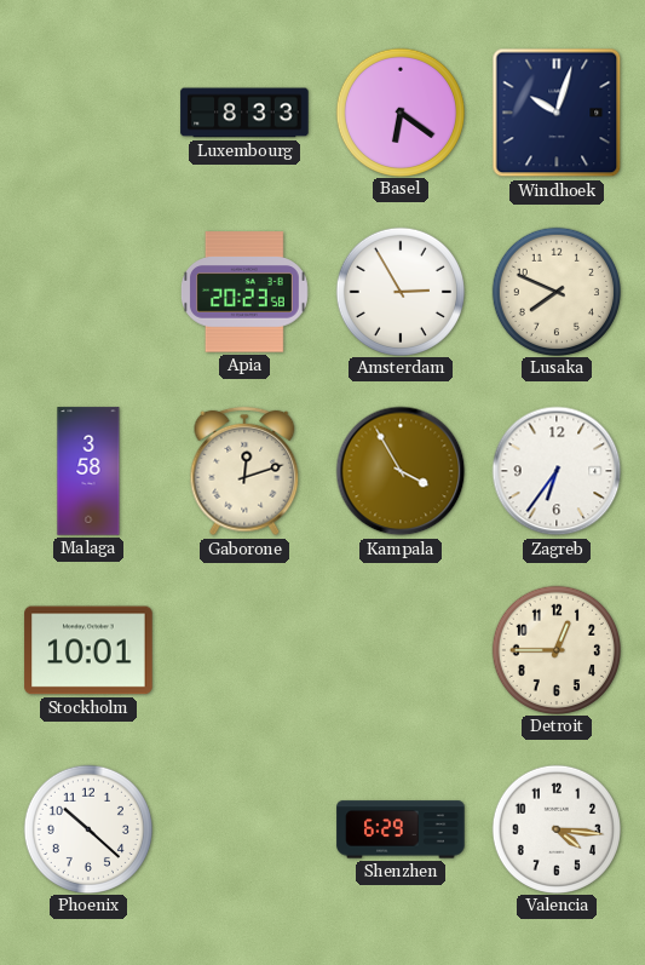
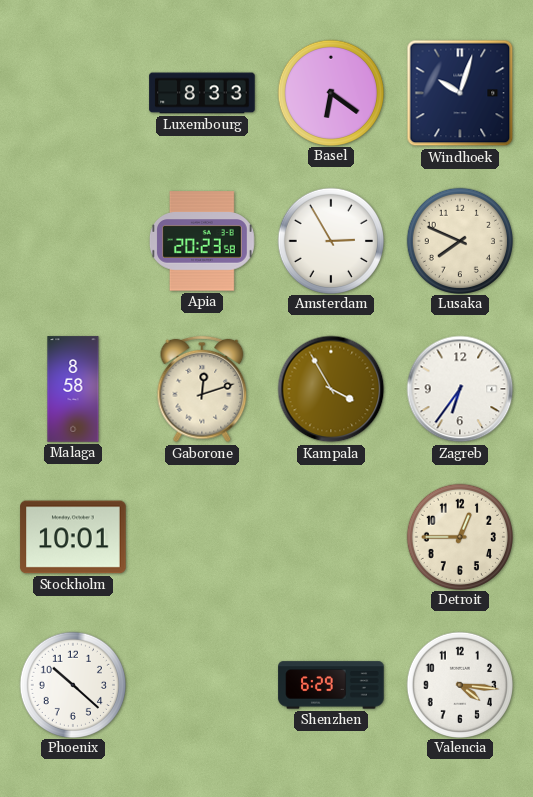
Malaga: 3:58 -> 8:58
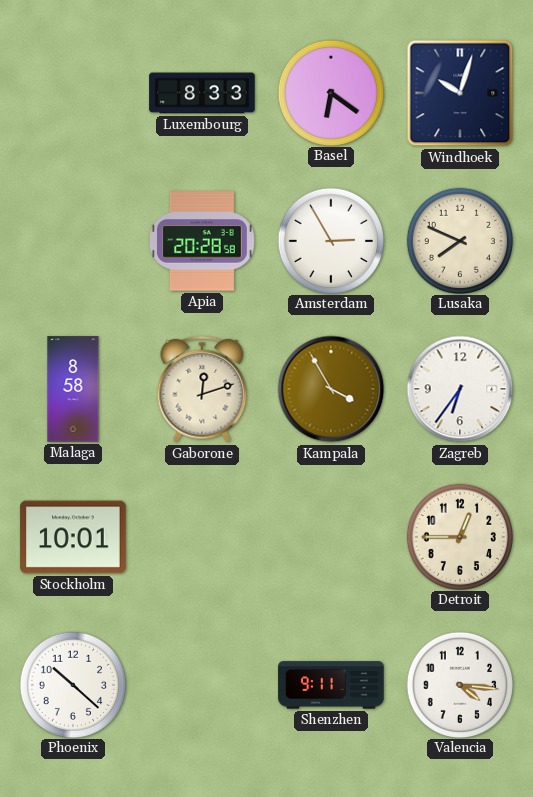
Apia: 20:23 -> 20:28
Shenzhen: 6:29 -> 9:11
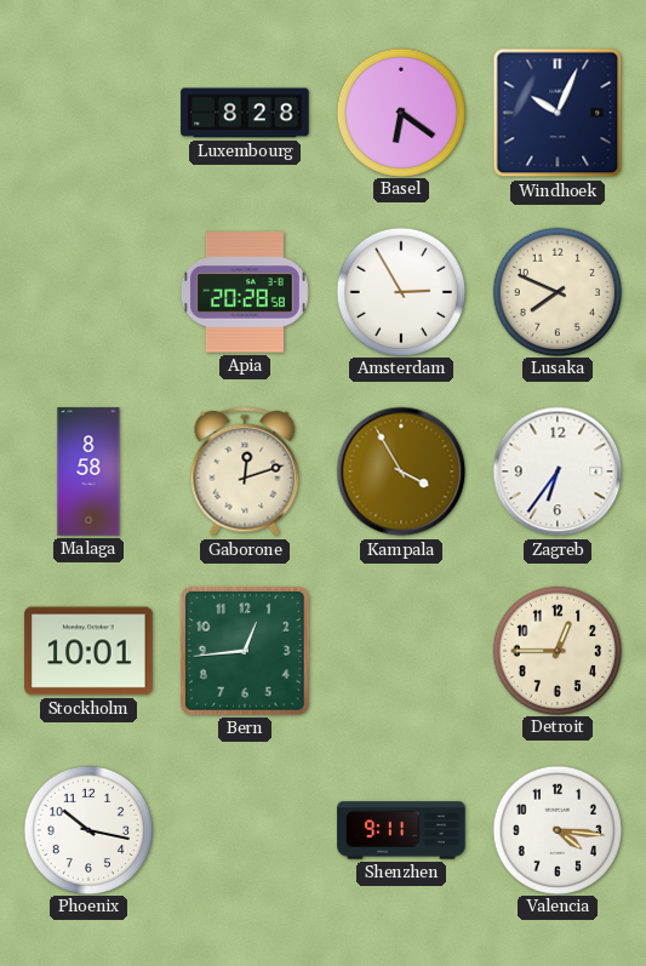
Luxembourg: 8:33 -> 8:28
Windhoek: 10:03 -> 10:04
Bern: none -> 12:44
Phoenix: 10:22 -> 10:17
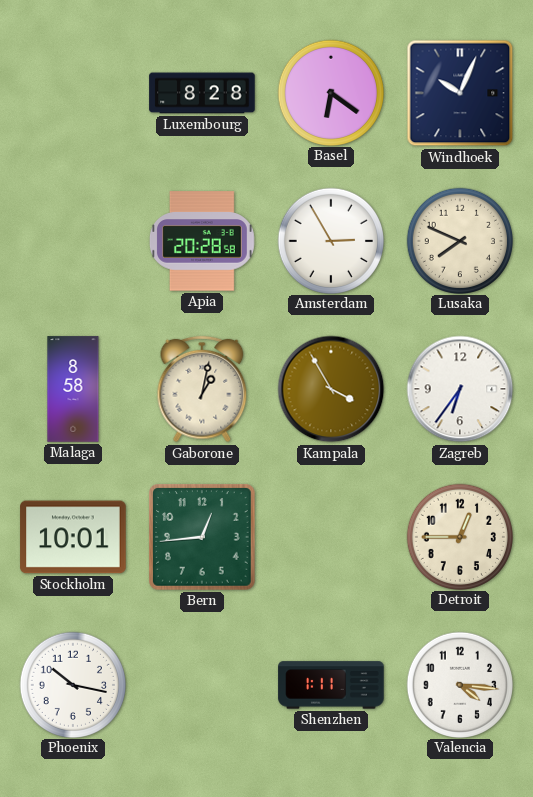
Gaborone: 12:12 -> 1:02
Shenzhen: 9:11 -> 1:11
